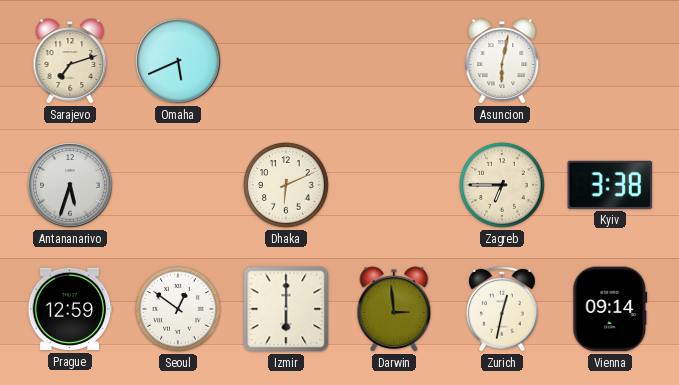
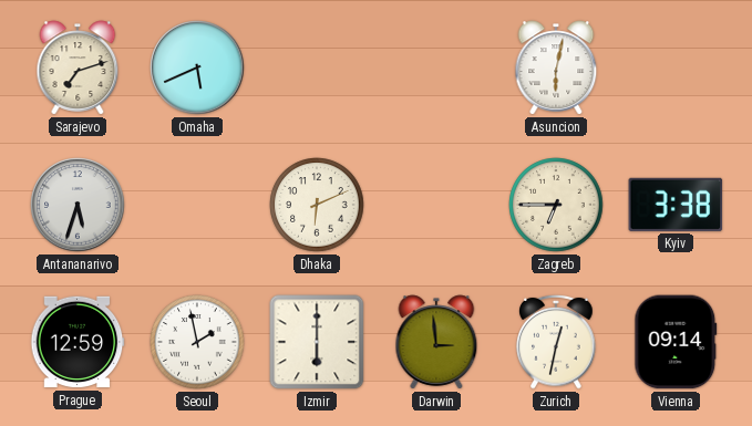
Seoul: 12:51 -> 1:58
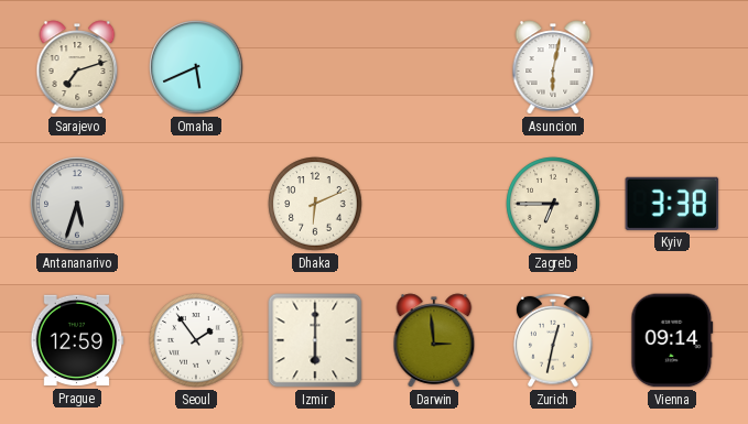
Seoul: 1:58 -> 1:54
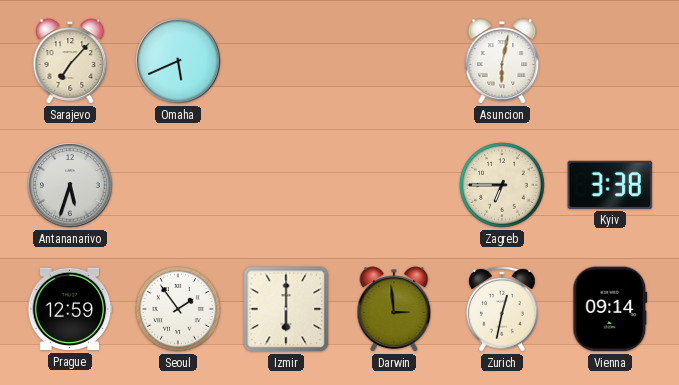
Sarajevo: 7:12 -> 7:07
Dhaka: 6:11 -> none
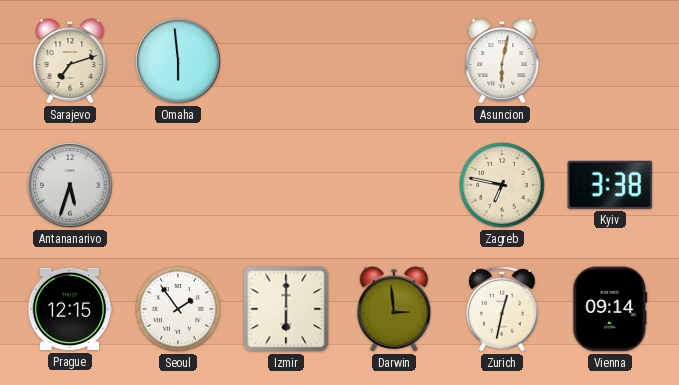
Sarajevo: 7:07 -> 7:12
Omaha: 5:41 -> 5:59
Zagreb: 6:45 -> 6:47
Prague: 12:59 -> 12:15
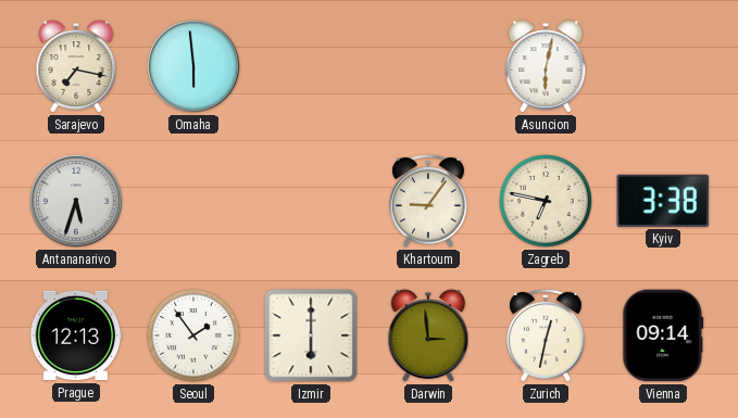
Sarajevo: 7:12 -> 7:17
Khartoum: none -> 9:06
Prague: 12:15 -> 12:13
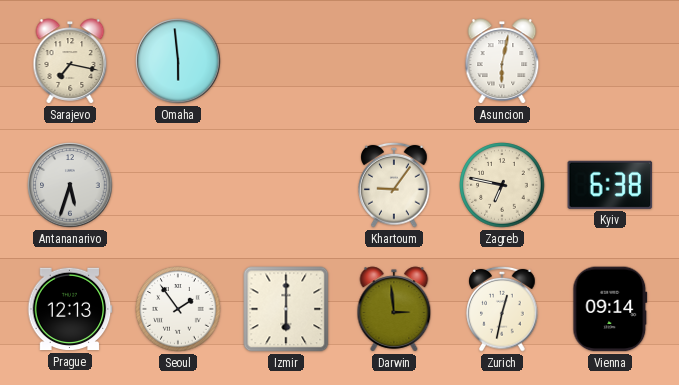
Kyiv: 3:38 -> 6:38
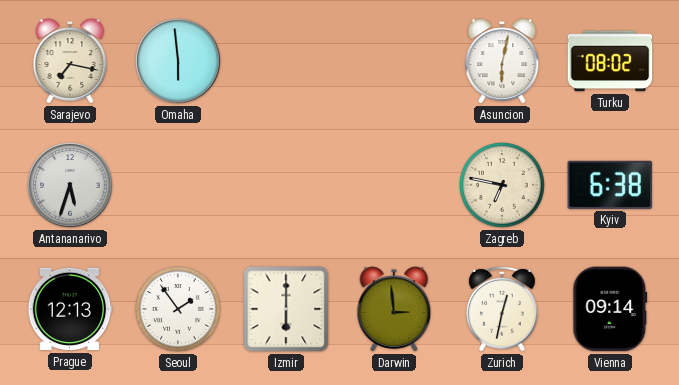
Turku: none -> 08:02
Khartoum: 9:06 -> none
